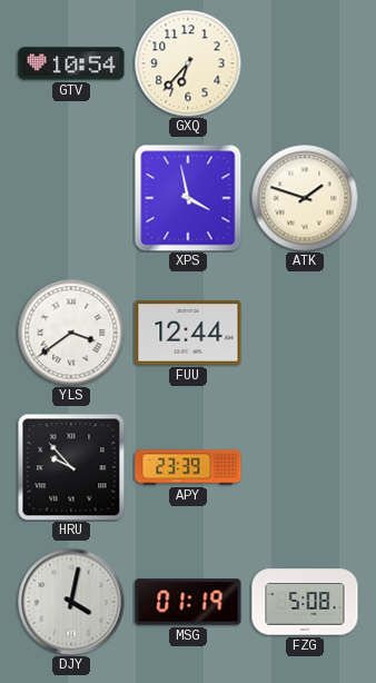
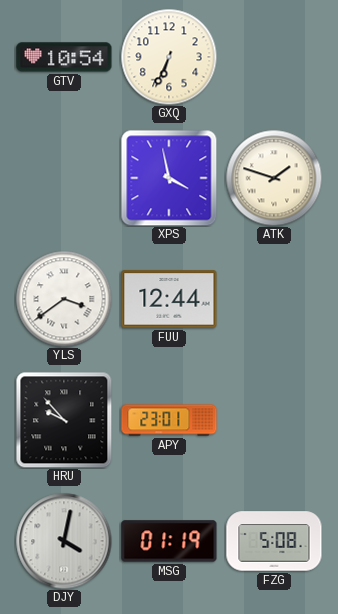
GXQ: 6:37 -> 6:34
APY: 23:39 -> 23:01
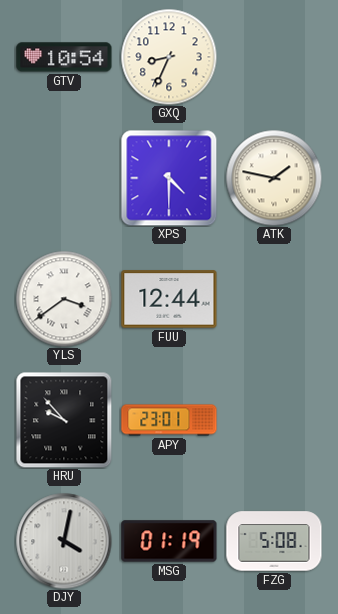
GXQ: 6:34 -> 8:34
XPS: 3:58 -> 4:30
ATK: 1:48 -> 1:47
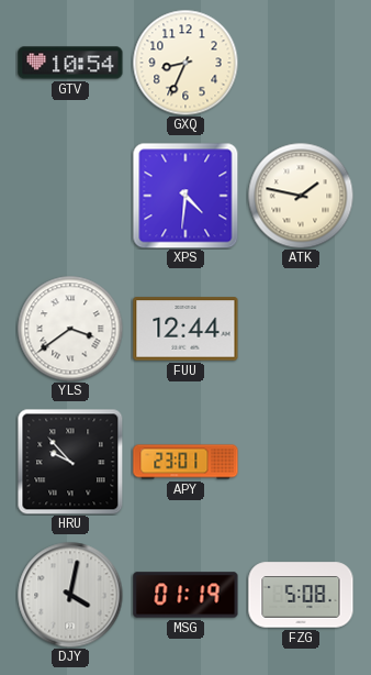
XPS: 4:30 -> 4:31
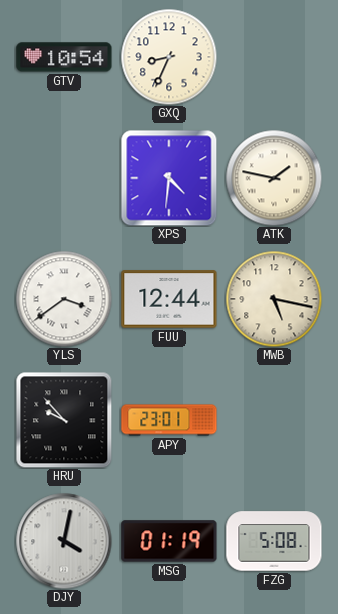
MWB: none -> 5:17
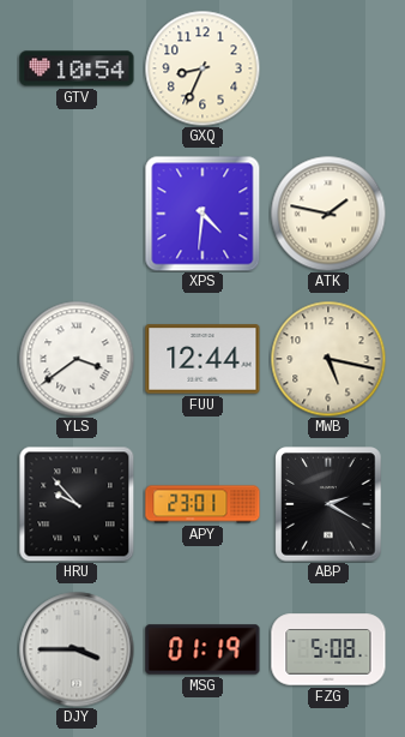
ABP: none -> 2:20
DJY: 4:02 -> 3:45
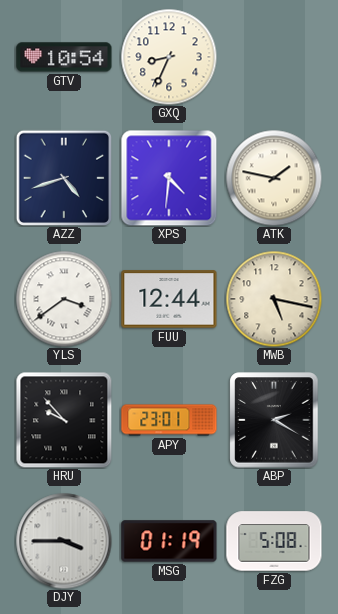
AZZ: none -> 4:42
